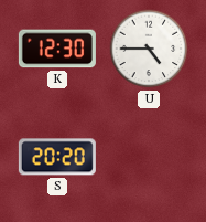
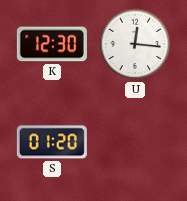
U: 4:45 -> 12:16
S: 20:20 -> 01:20
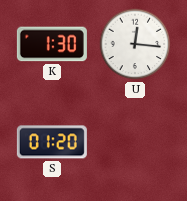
K: 12:30 -> 1:30
